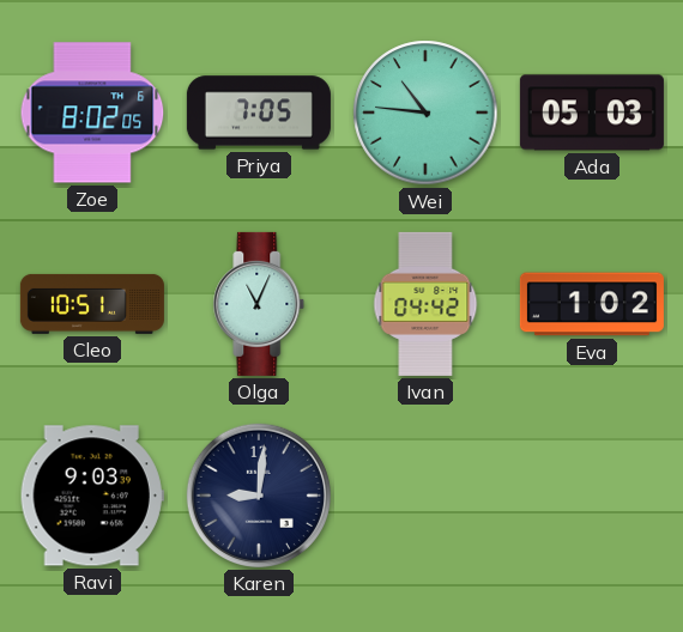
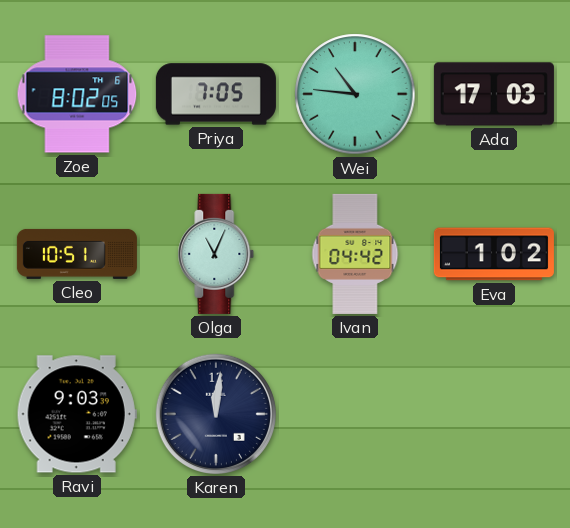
Ada: 05:03 -> 17:03
Karen: 9:01 -> 12:01
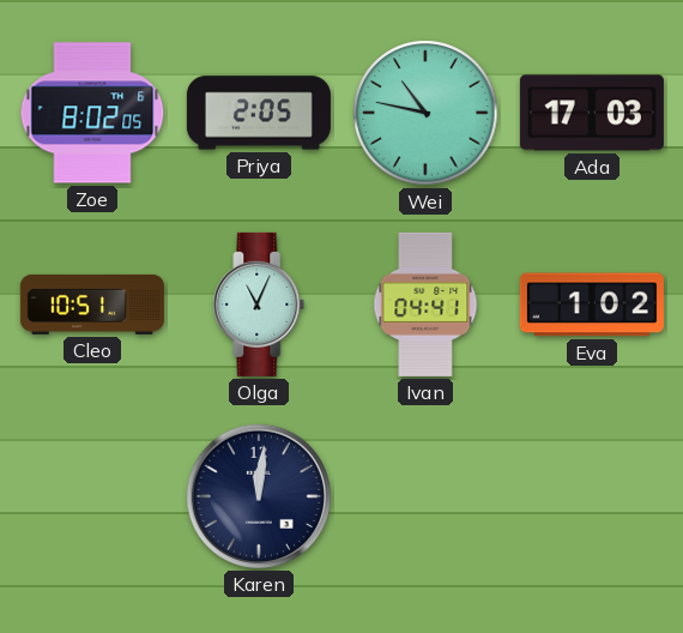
Priya: 7:05 -> 2:05
Wei: 10:46 -> 10:47
Ivan: 04:42 -> 04:41
Ravi: 9:03 -> none
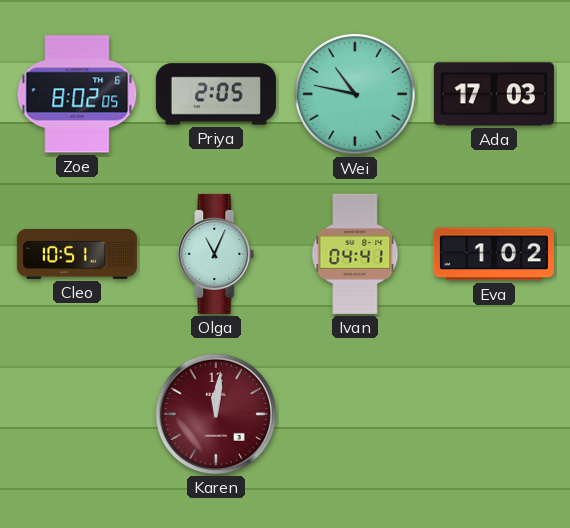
Karen dial: navy -> burgundy
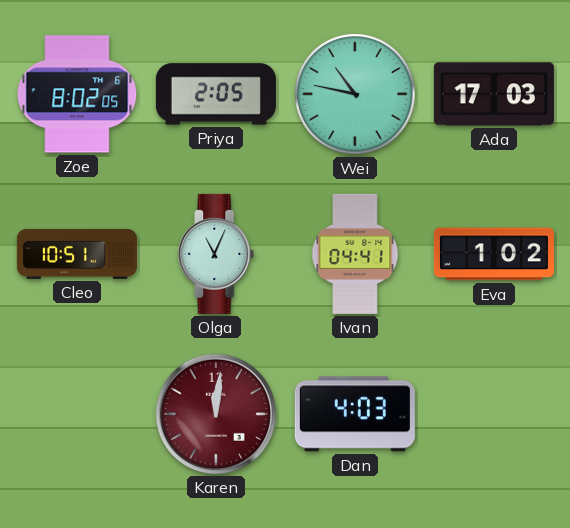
Dan: none -> 4:03
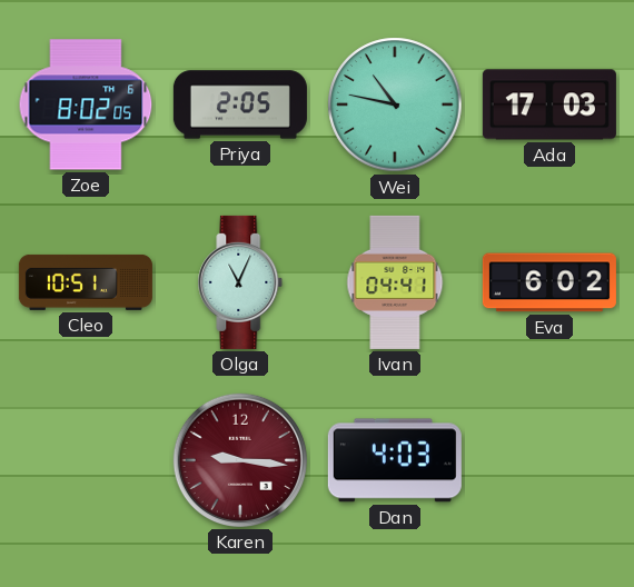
Eva: 1:02 -> 6:02
Karen: 12:01 -> 9:16
